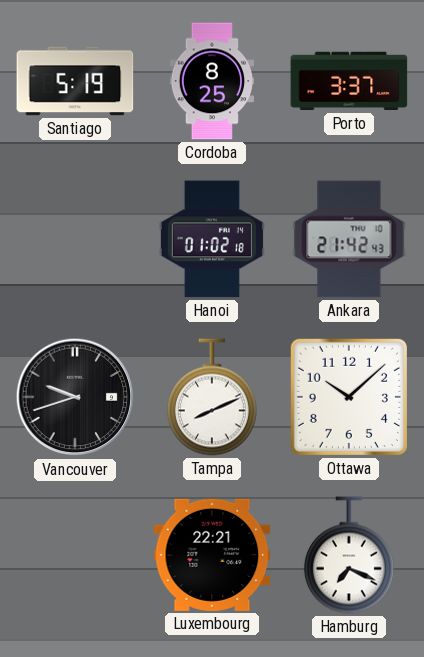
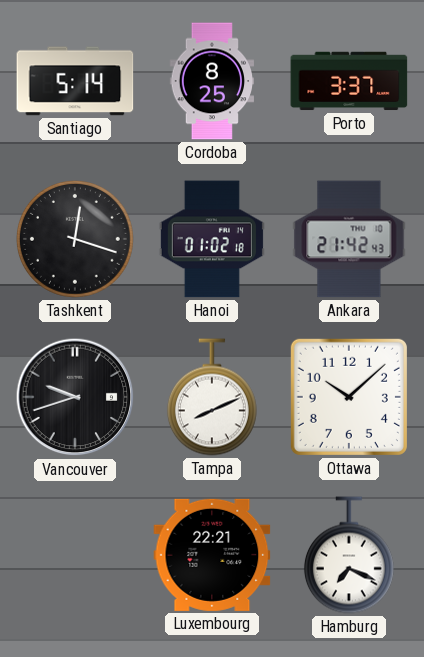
Santiago: 5:19 -> 5:14
Tashkent: none -> 12:18
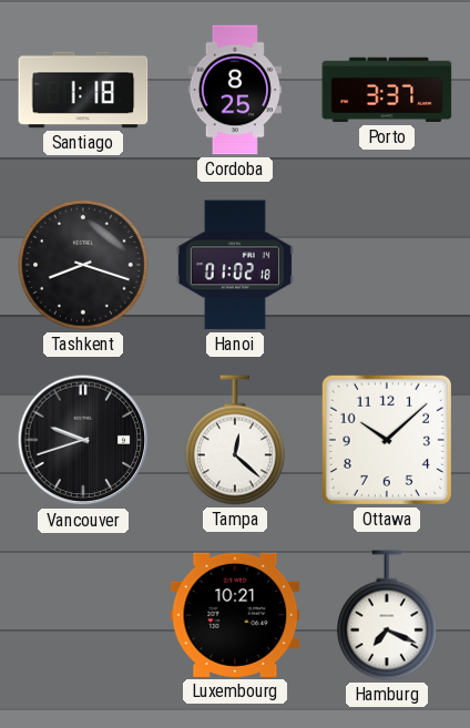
Santiago: 5:14 -> 1:18
Tashkent: 12:18 -> 8:18
Ankara: 21:42 -> none
Tampa: 8:11 -> 12:22
Luxembourg: 22:21 -> 10:21
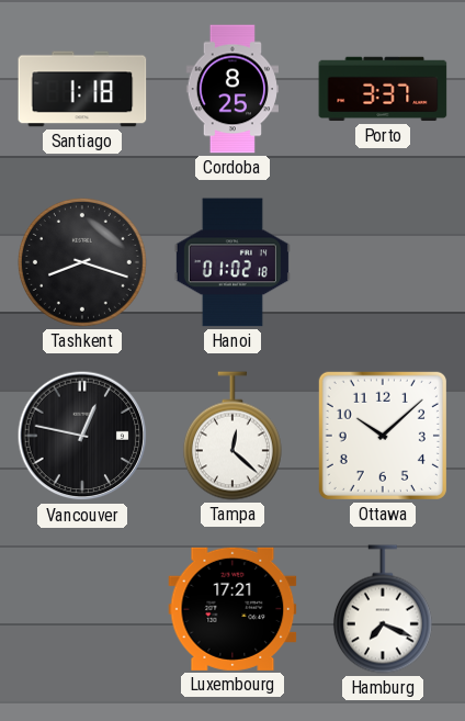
Vancouver: 9:42 -> 12:47
Luxembourg: 10:21 -> 17:21
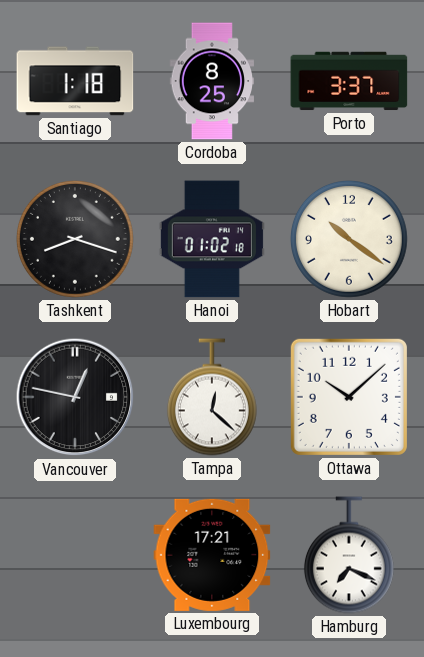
Hobart: none -> 10:21
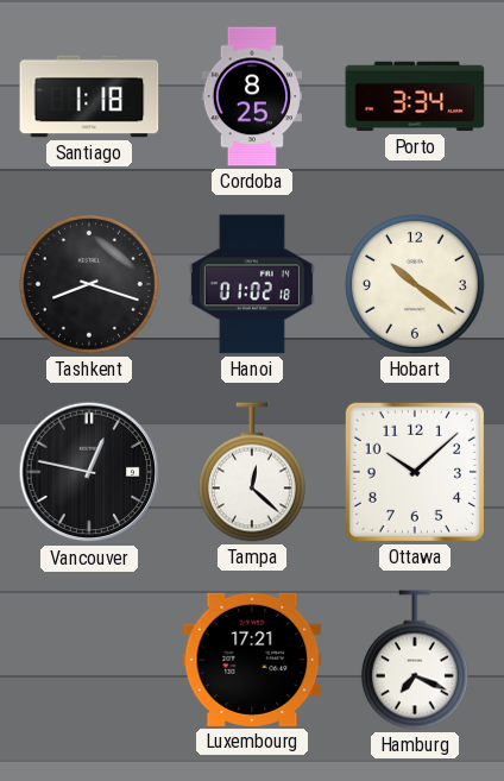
Porto: 3:37 -> 3:34
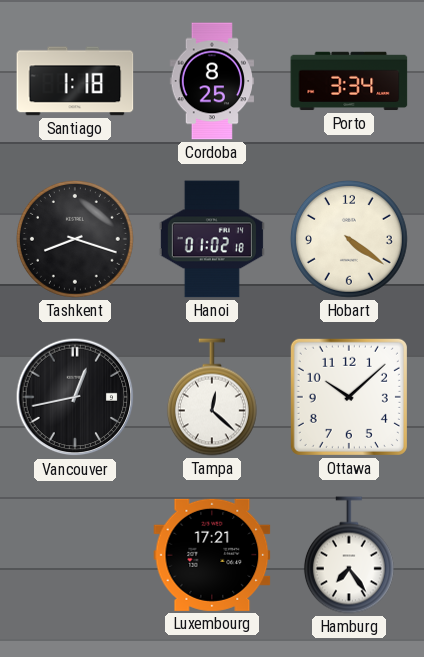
Hobart: 10:21 -> 4:21
Vancouver: 12:47 -> 12:43
Hamburg: 7:19 -> 7:24
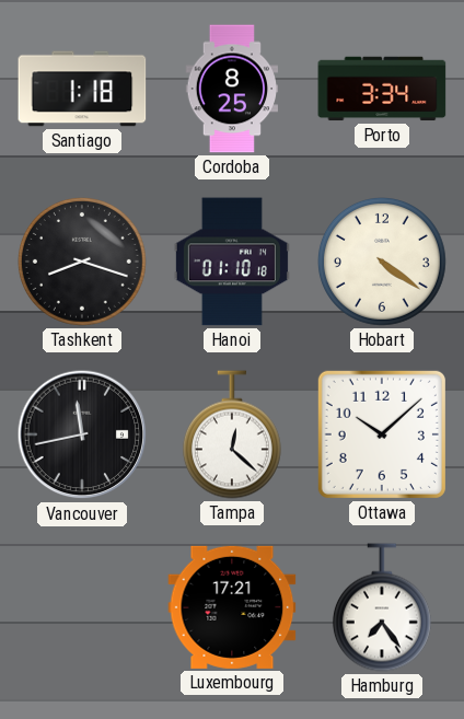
Hanoi: 01:02 -> 01:10
Vancouver: 12:43 -> 11:43
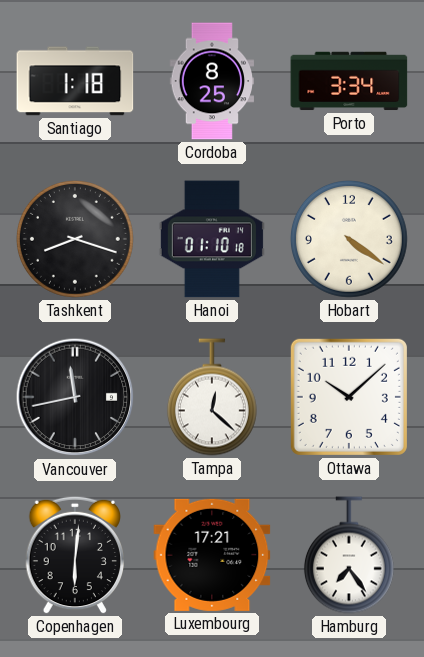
Copenhagen: none -> 6:01
